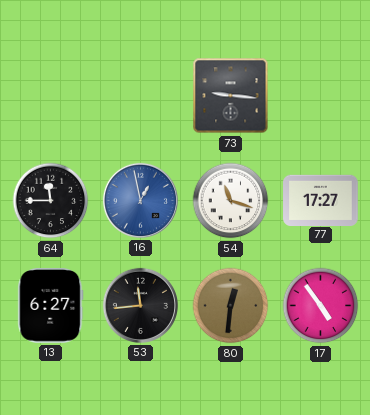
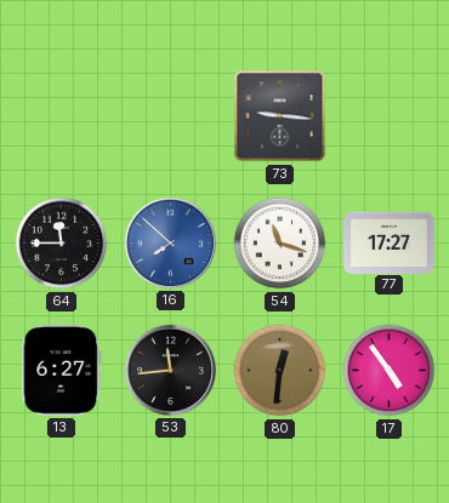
16: 12:58 -> 7:52
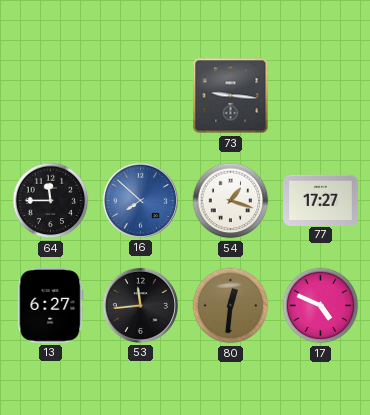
54: 11:18 -> 1:18
17: 4:54 -> 4:49
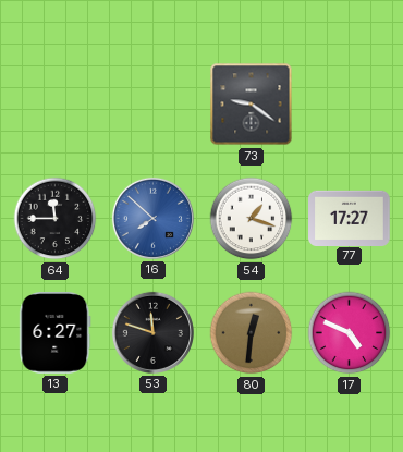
73: 9:16 -> 9:21
53: 11:44 -> 11:48
